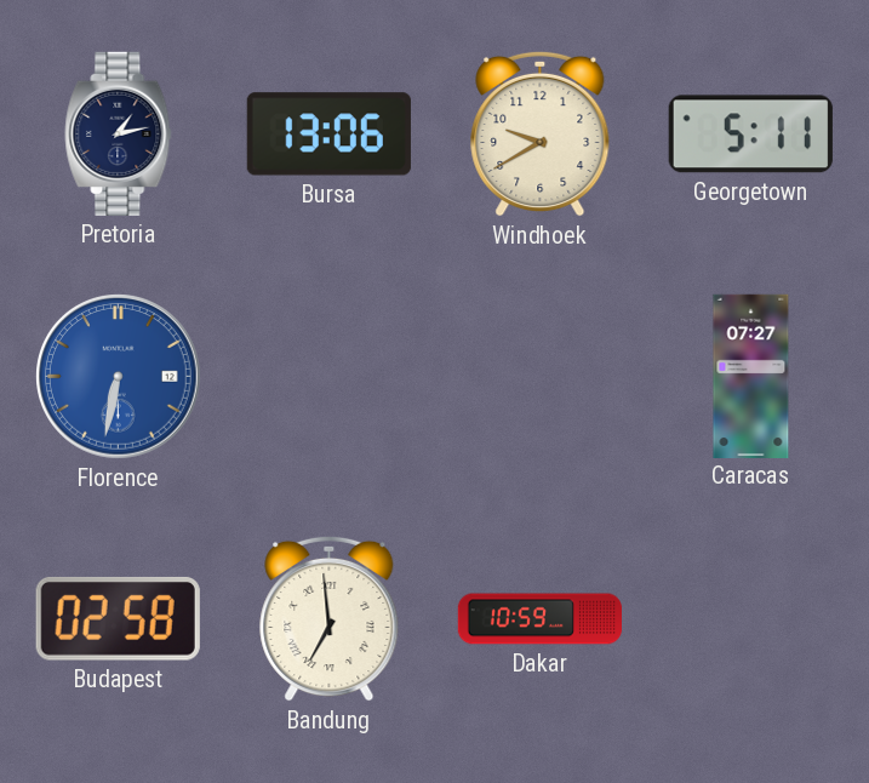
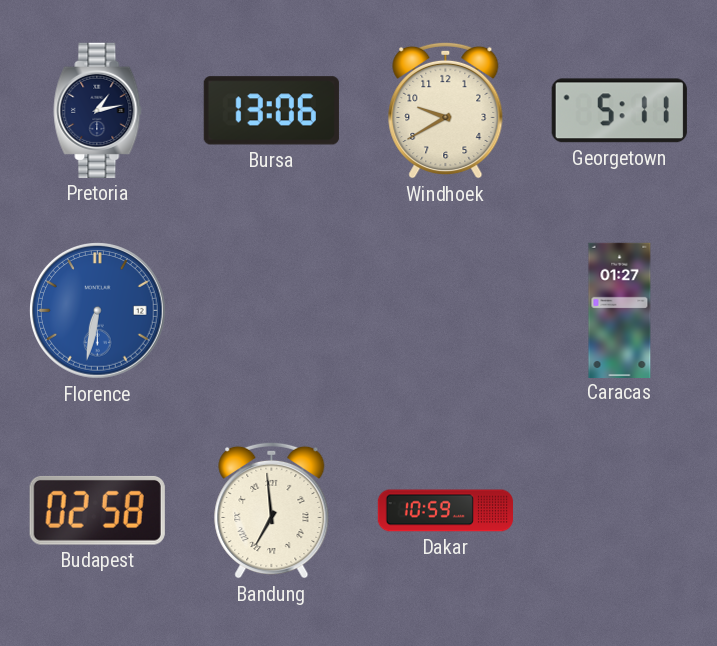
Caracas: 07:27 -> 01:27
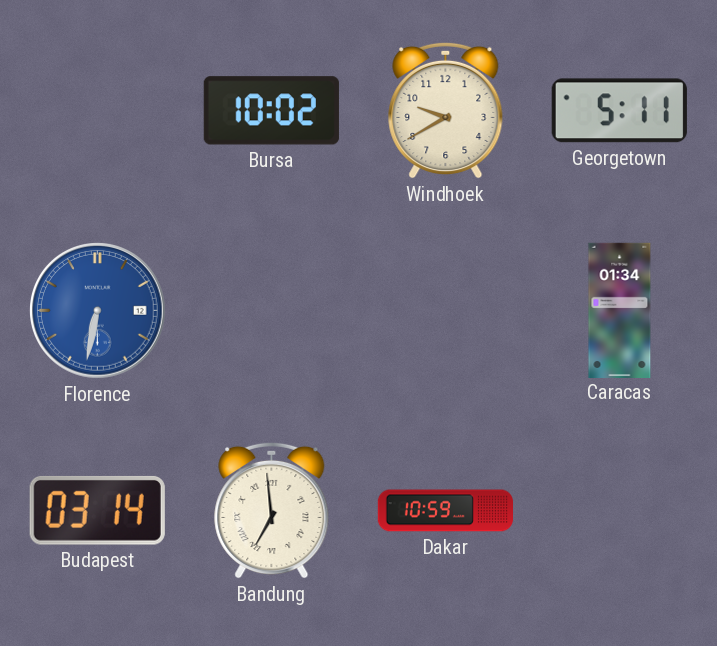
Pretoria: 1:13 -> none
Bursa: 13:06 -> 10:02
Caracas: 01:27 -> 01:34
Budapest: 02:58 -> 03:14
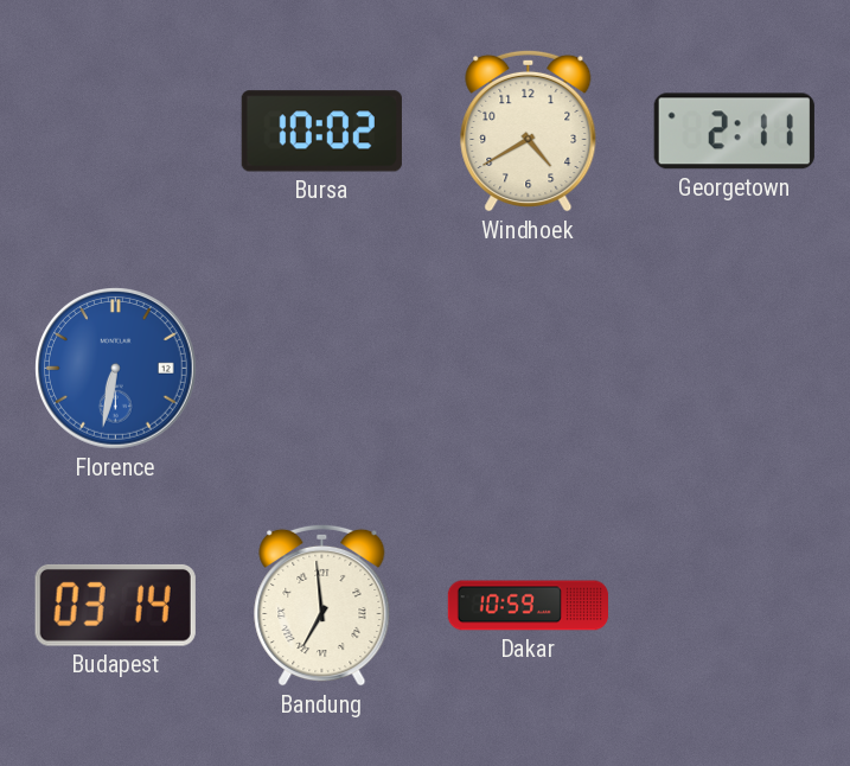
Windhoek: 9:40 -> 4:40
Georgetown: 5:11 -> 2:11
Caracas: 01:34 -> none
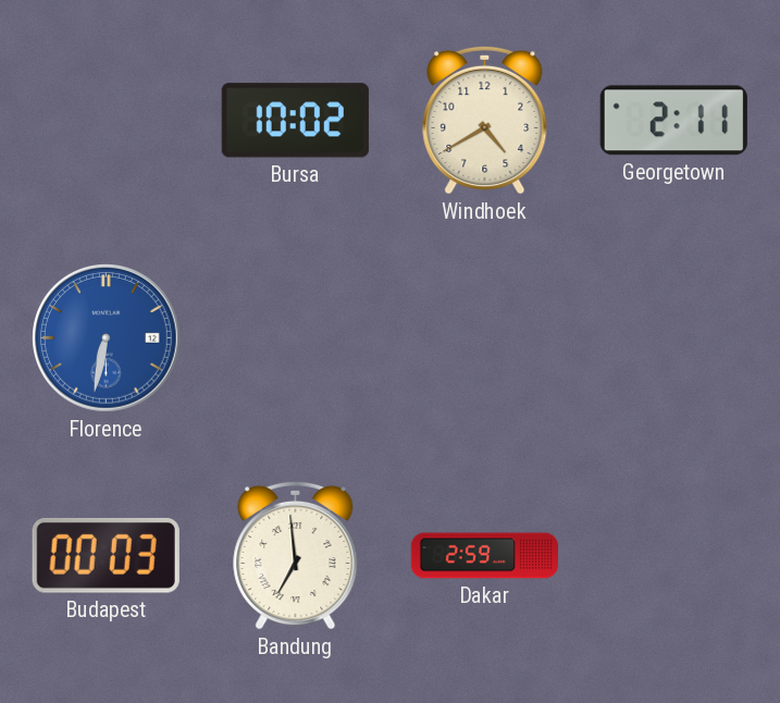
Budapest: 03:14 -> 00:03
Dakar: 10:59 -> 2:59
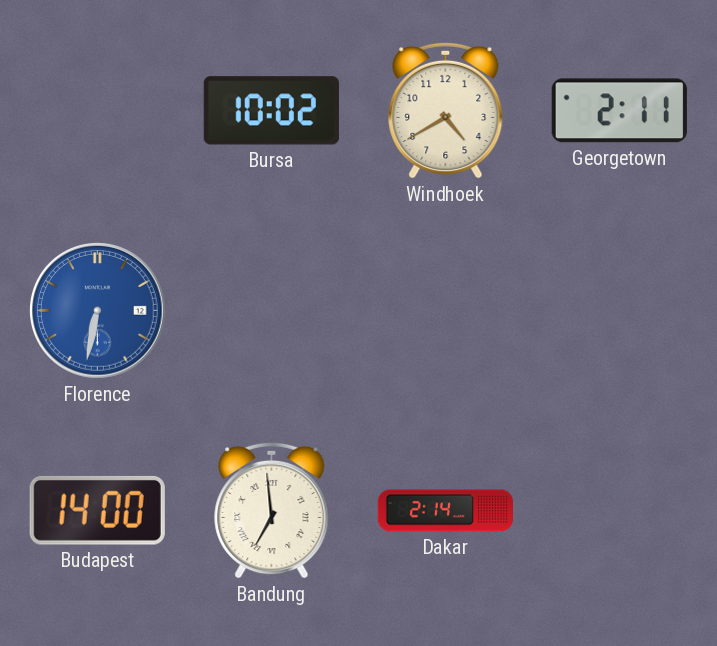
Budapest: 00:03 -> 14:00
Dakar: 2:59 -> 2:14
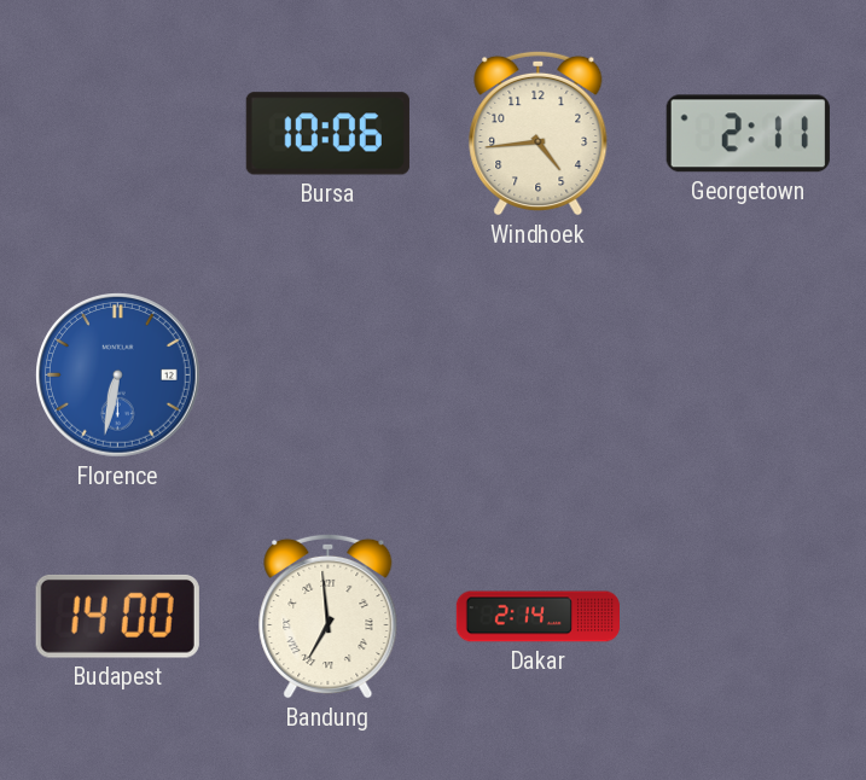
Bursa: 10:02 -> 10:06
Windhoek: 4:40 -> 4:44
